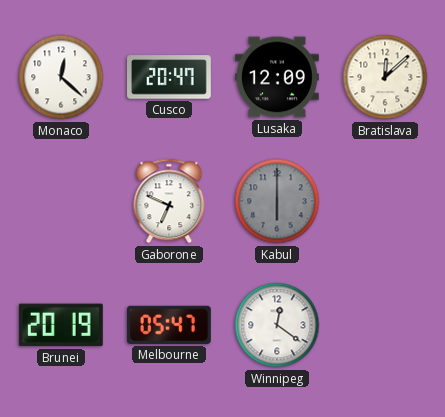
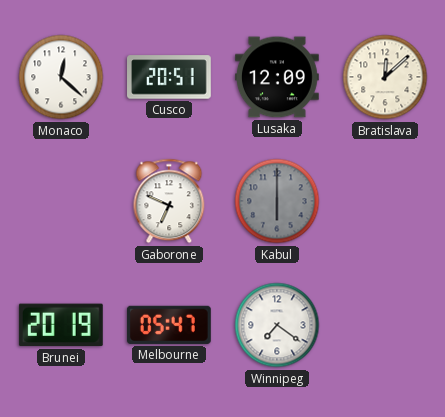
Cusco: 20:47 -> 20:51
Winnipeg: 12:21 -> 7:21
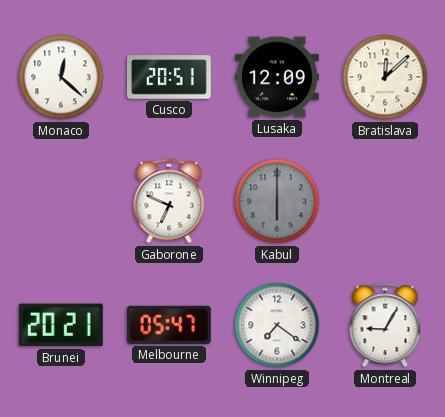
Brunei: 20:19 -> 20:21
Montreal: none -> 9:05
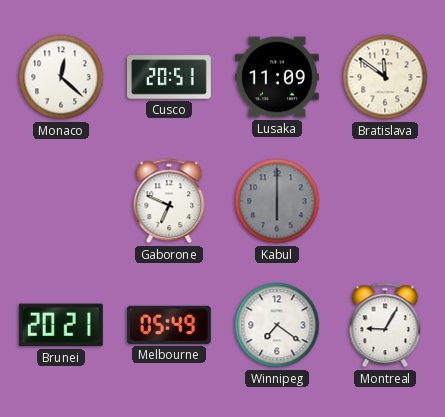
Lusaka: 12:09 -> 11:09
Bratislava: 12:08 -> 11:51
Melbourne: 05:47 -> 05:49
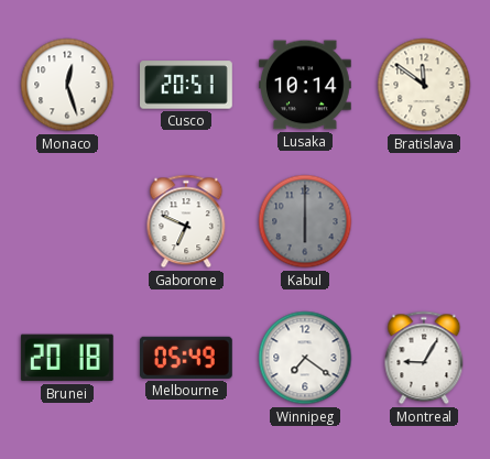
Monaco: 12:22 -> 12:27
Lusaka: 11:09 -> 10:14
Brunei: 20:21 -> 20:18
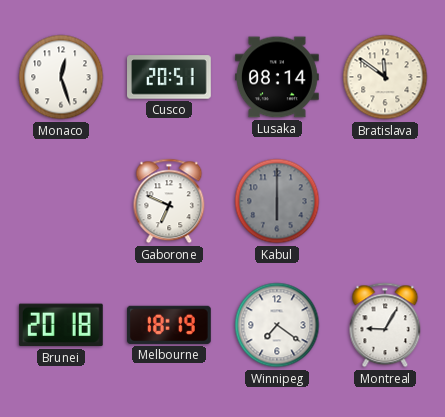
Lusaka: 10:14 -> 08:14
Melbourne: 05:49 -> 18:19
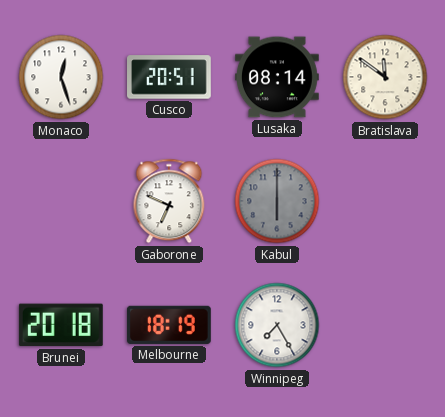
Winnipeg: 7:21 -> 7:25
Montreal: 9:05 -> none
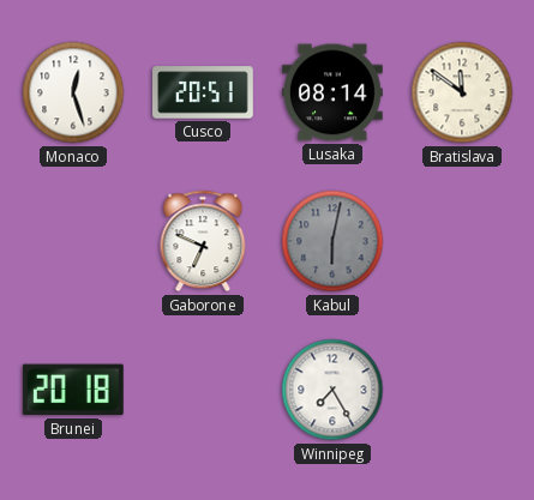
Kabul: 6:00 -> 6:02
Melbourne: 18:19 -> none
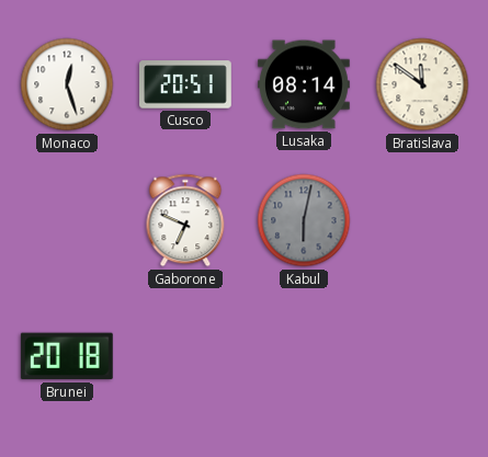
Winnipeg: 7:25 -> none
